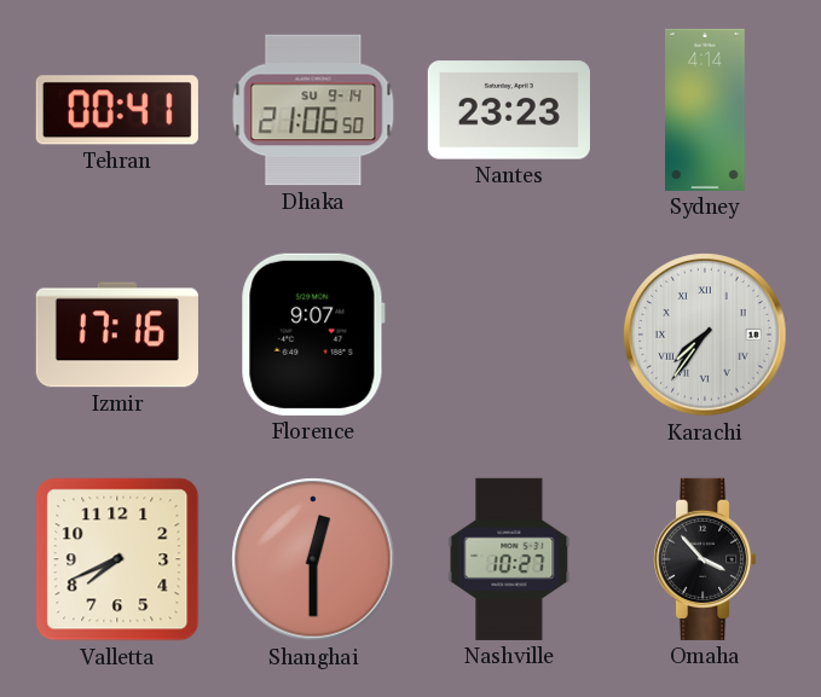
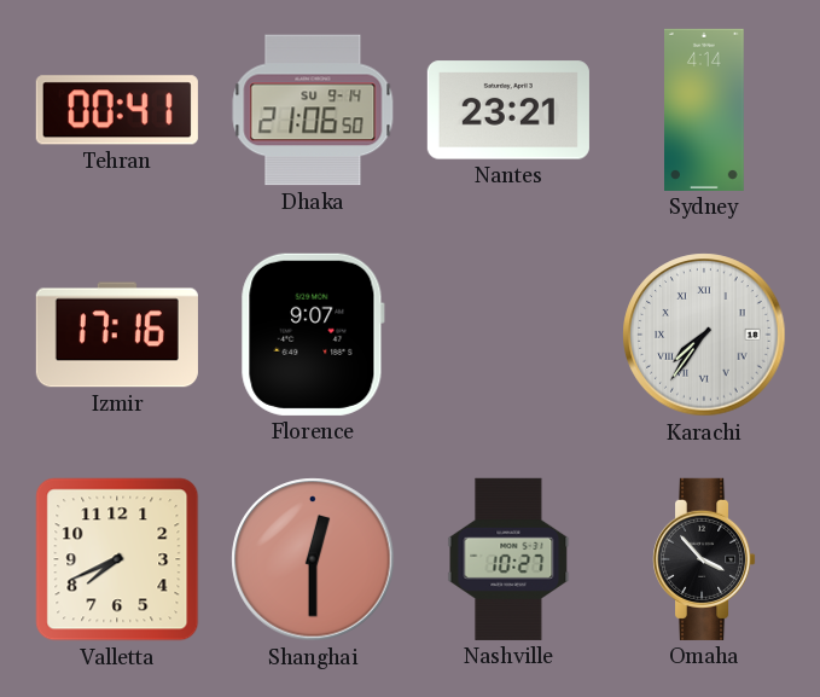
Nantes: 23:23 -> 23:21
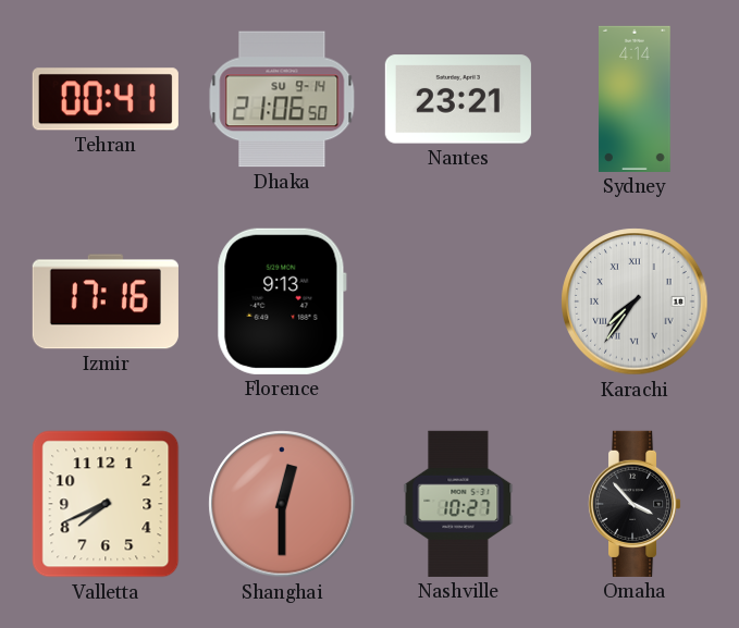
Florence: 9:07 -> 9:13
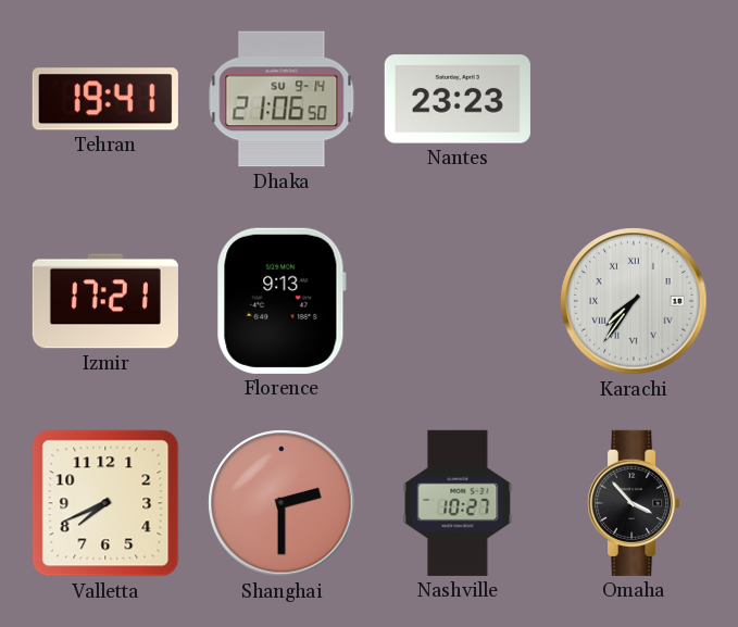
Tehran: 00:41 -> 19:41
Nantes: 23:21 -> 23:23
Sydney: 4:14 -> none
Izmir: 17:16 -> 17:21
Shanghai: 12:30 -> 2:30
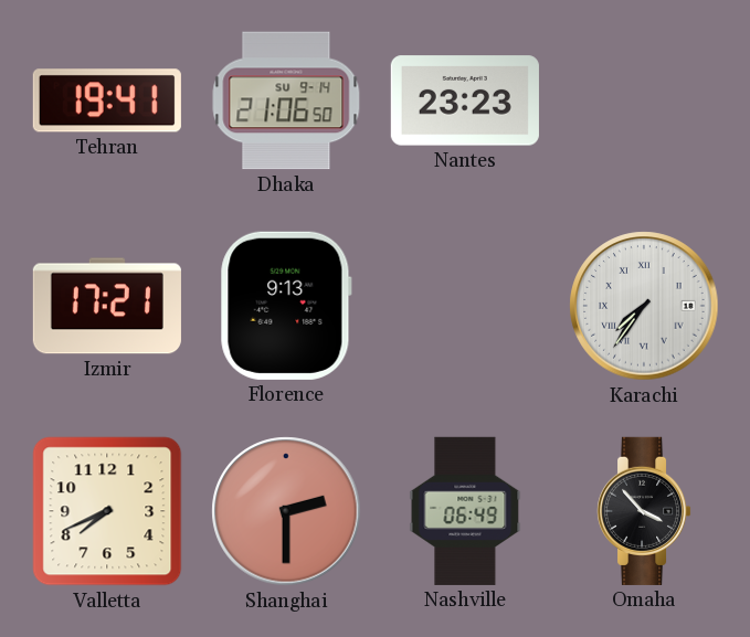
Nashville: 10:27 -> 06:49
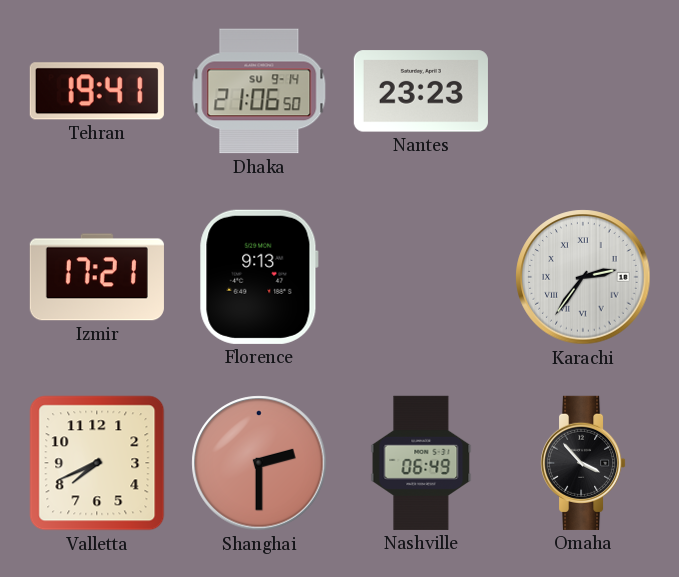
Karachi: 7:36 -> 2:36
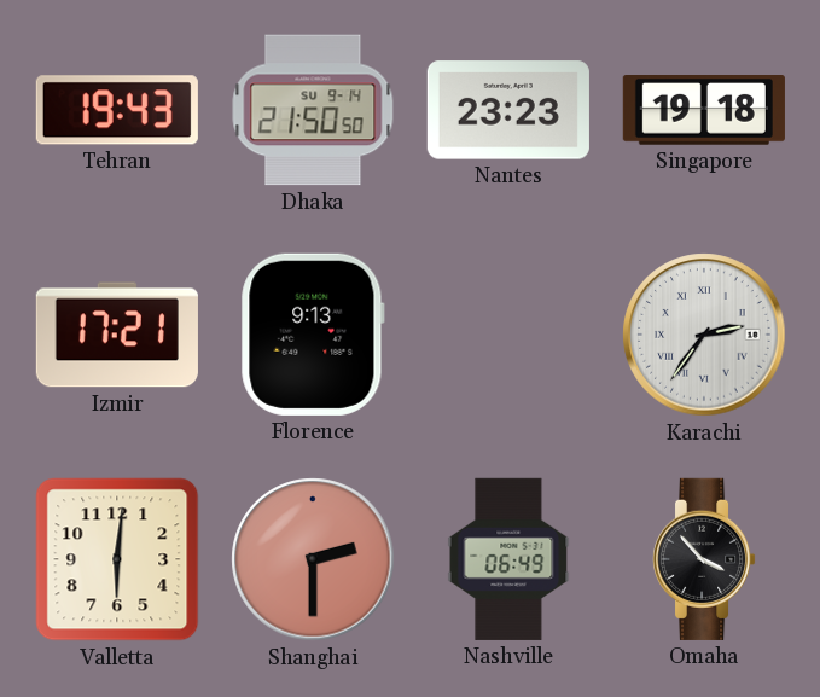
Tehran: 19:41 -> 19:43
Dhaka: 21:06 -> 21:50
Singapore: none -> 19:18
Valletta: 7:41 -> 6:01
